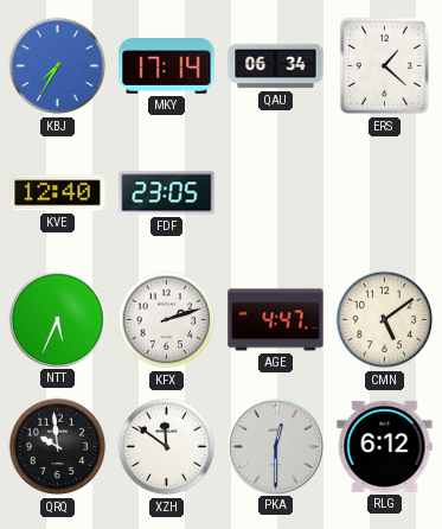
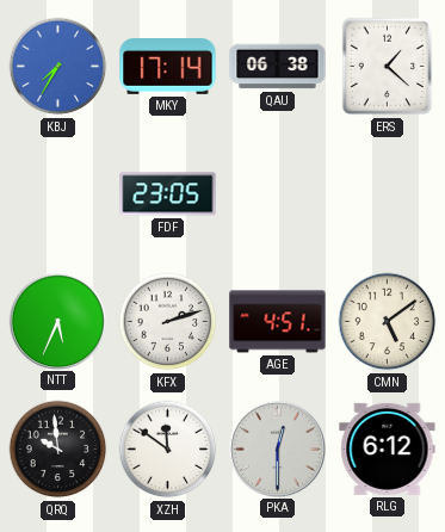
QAU: 06:34 -> 06:38
KVE: 12:40 -> none
AGE: 4:47 -> 4:51
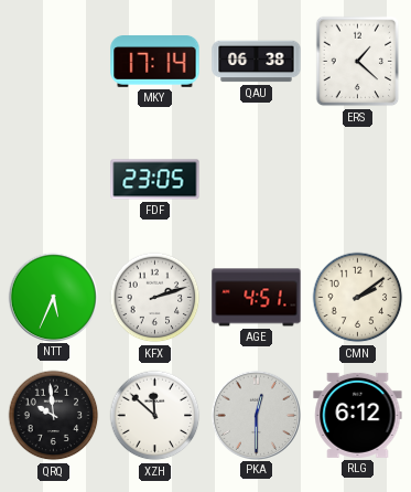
KBJ: 7:35 -> none
CMN: 5:09 -> 2:09
XZH: 11:51 -> 11:52
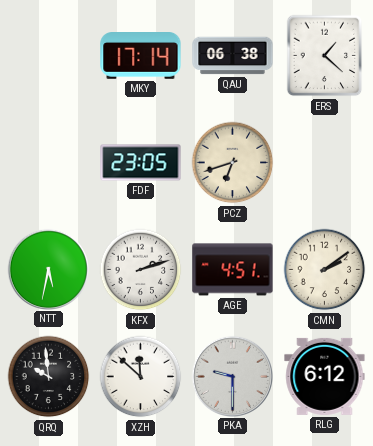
PCZ: none -> 6:42
NTT: 5:34 -> 5:32
PKA: 12:30 -> 9:30
